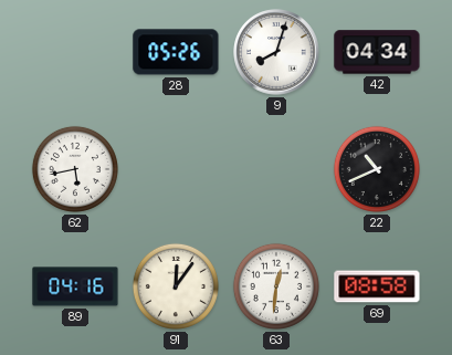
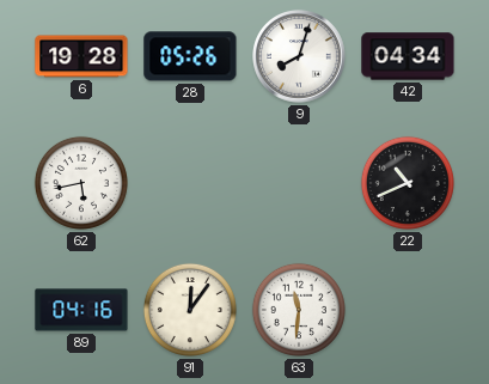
6: none -> 19:28
63: 12:31 -> 11:31
69: 08:58 -> none
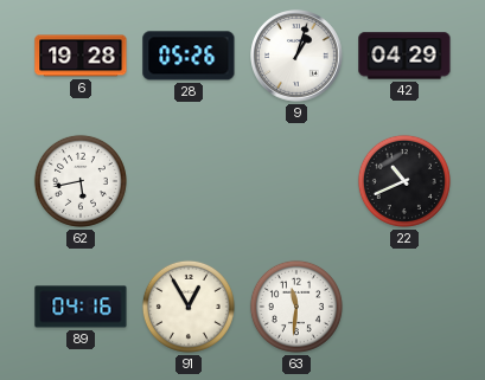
9: 8:03 -> 1:03
42: 04:34 -> 04:29
91: 12:06 -> 12:55
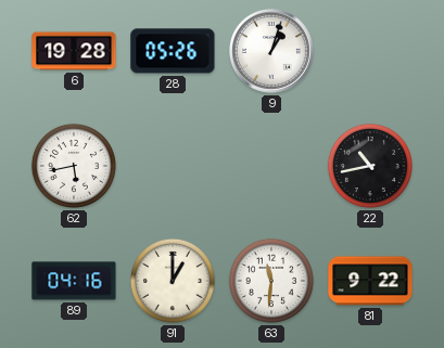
42: 04:29 -> none
22: 10:41 -> 10:43
91: 12:55 -> 1:00
81: none -> 9:22
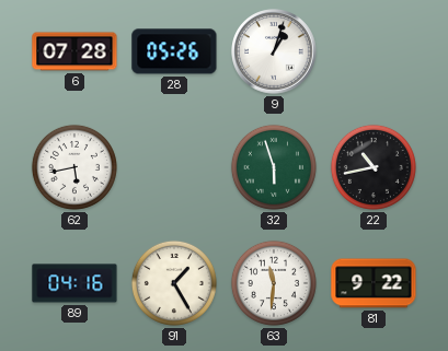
6: 19:28 -> 07:28
32: none -> 5:57
91: 1:00 -> 1:25
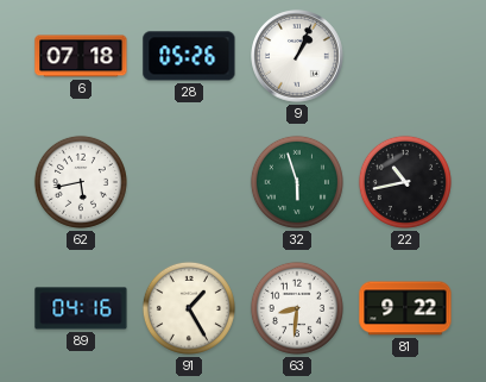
6: 07:28 -> 07:18
9: 1:03 -> 1:04
63: 11:31 -> 8:31
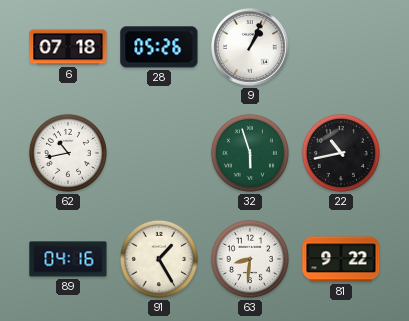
62: 5:43 -> 10:43
